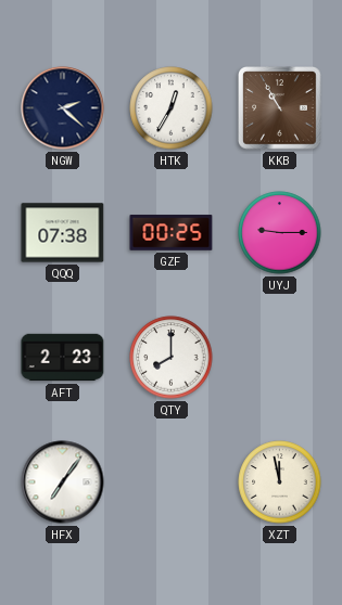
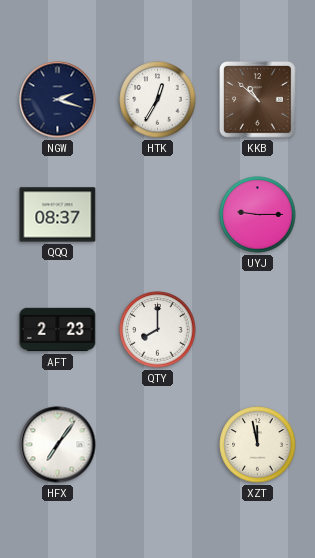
NGW: 2:22 -> 2:18
KKB: 10:55 -> 10:52
QQQ: 07:38 -> 08:37
GZF: 00:25 -> none
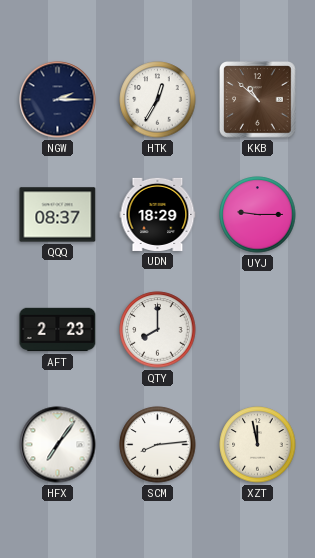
NGW: 2:18 -> 2:15
UDN: none -> 18:29
SCM: none -> 8:14
